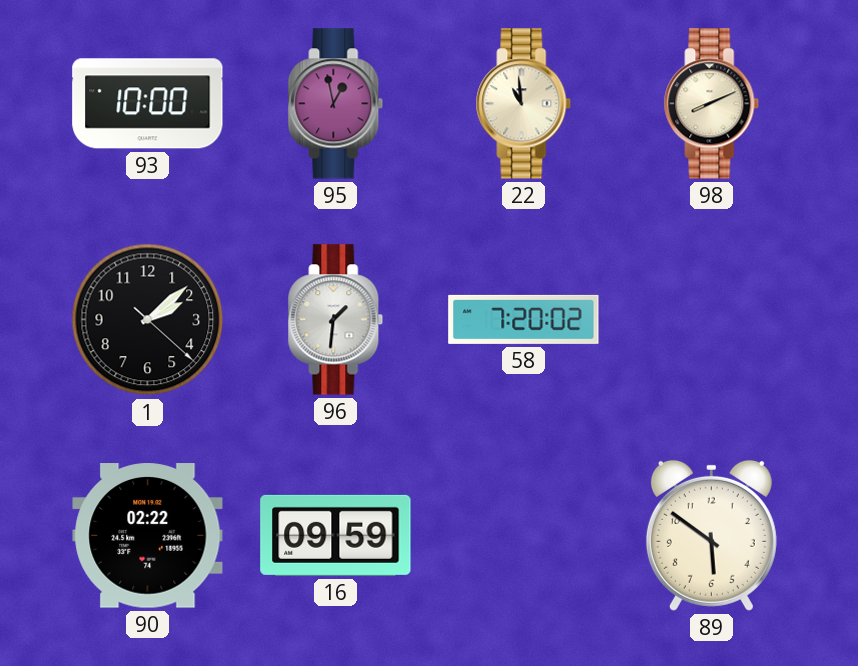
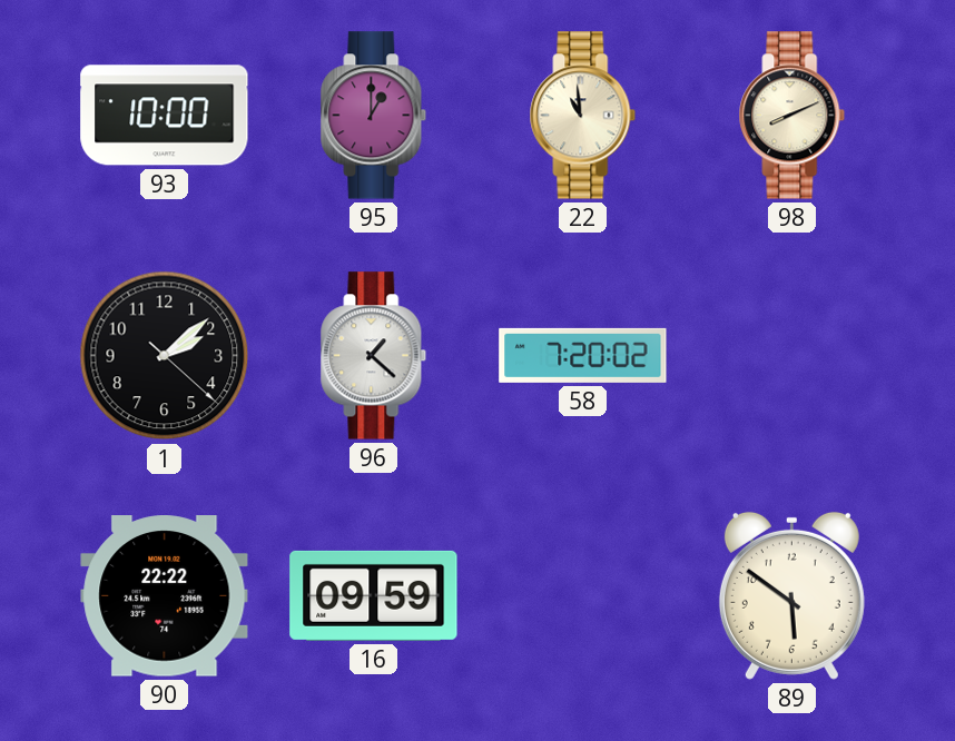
95: 12:58 -> 1:00
96: 1:31 -> 1:22
90: 02:22 -> 22:22
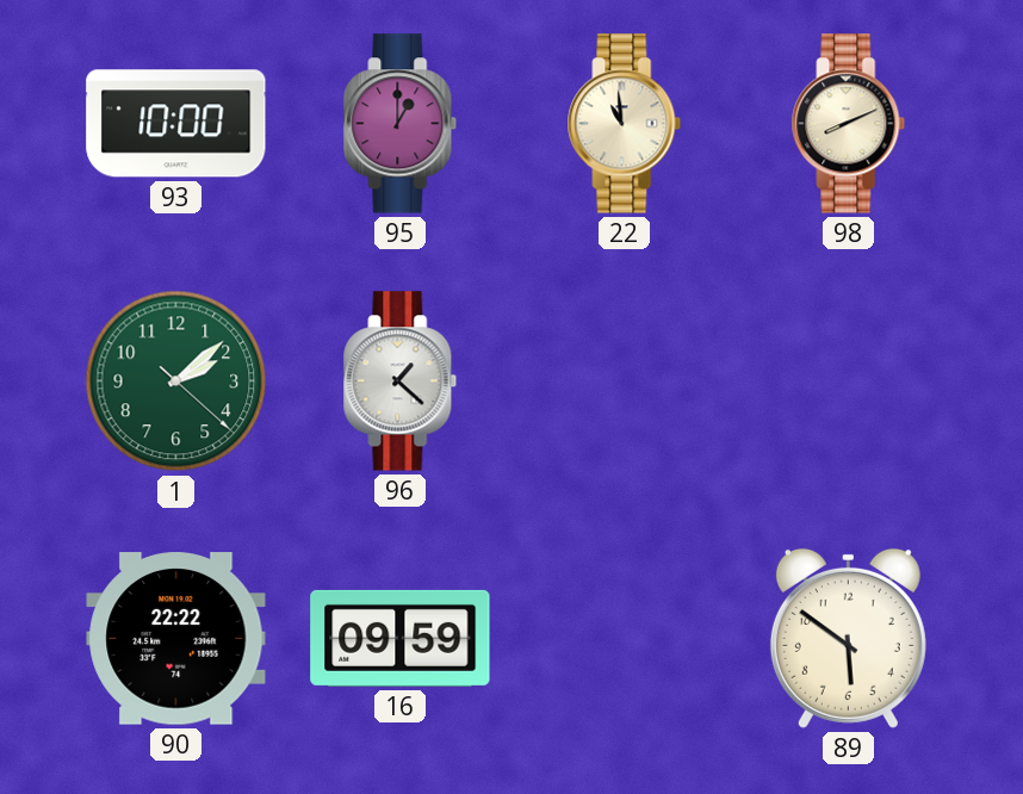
1 dial: black -> green
58: 7:20 -> none
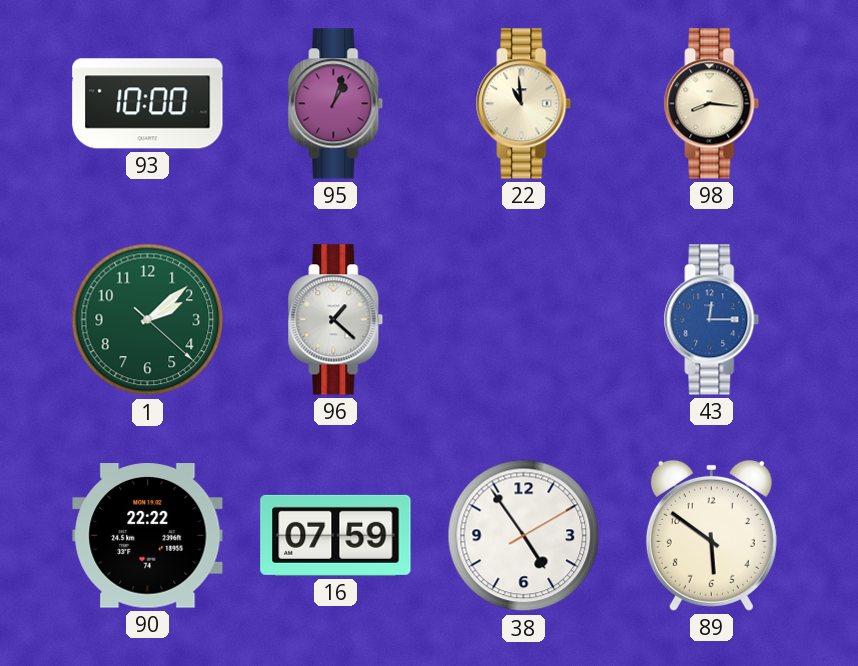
95: 1:00 -> 1:03
98: 8:11 -> 8:16
43: none -> 12:15
16: 09:59 -> 07:59
38: none -> 4:54
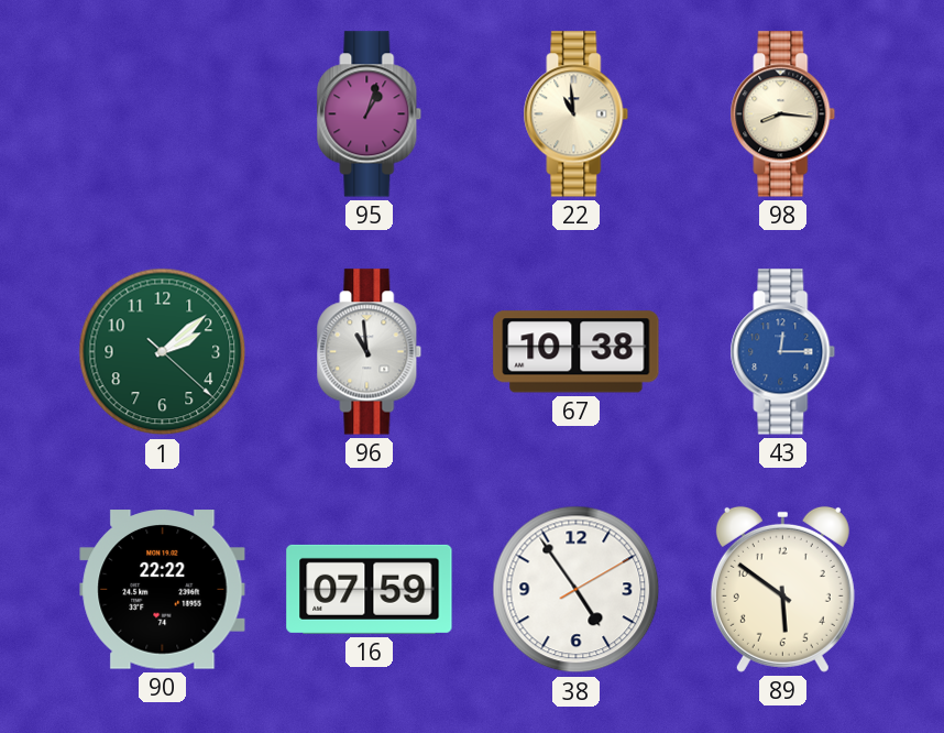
93: 10:00 -> none
96: 1:22 -> 10:59
67: none -> 10:38
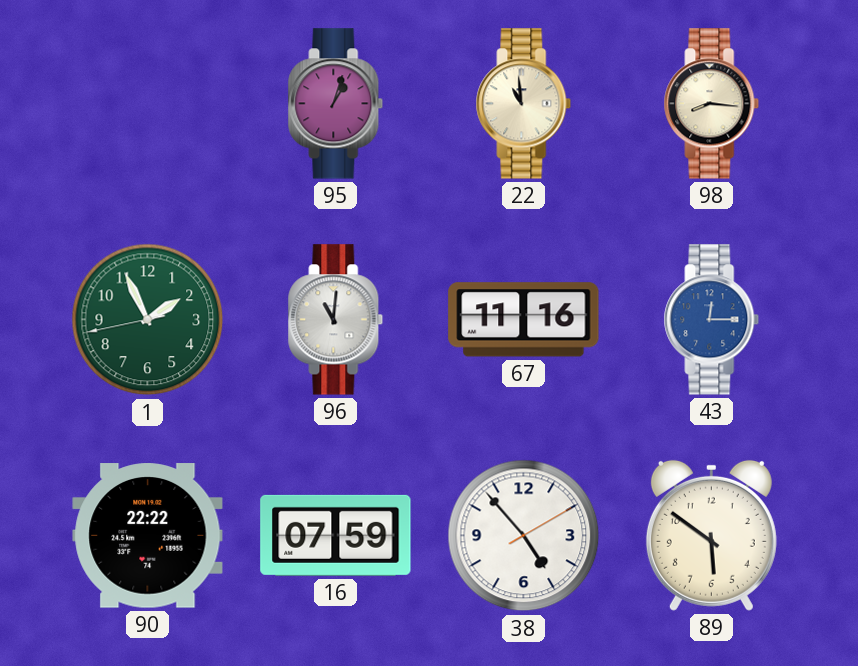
1: 2:08 -> 1:55
96: 10:59 -> 11:01
67: 10:38 -> 11:16
38: 4:54 -> 4:53
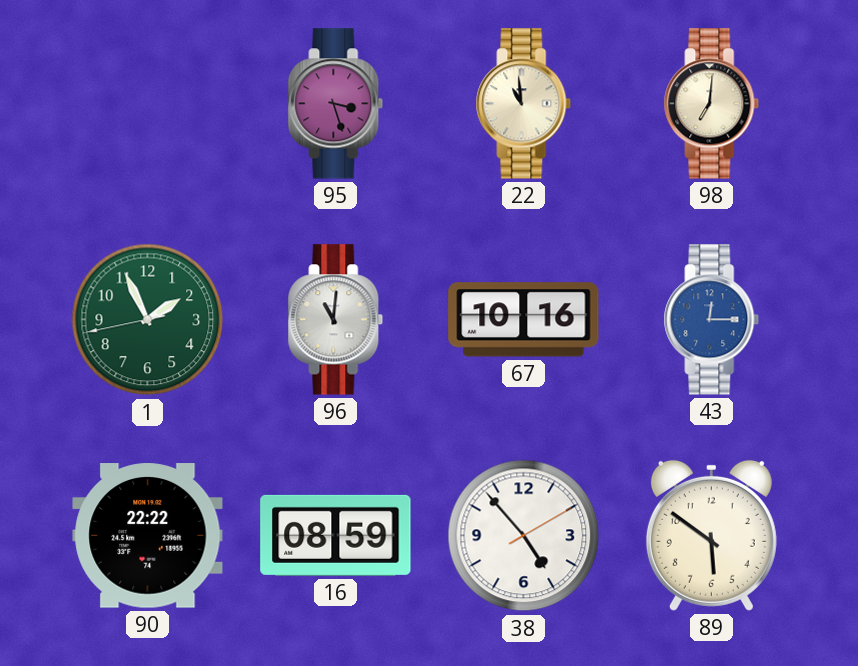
95: 1:03 -> 3:27
98: 8:16 -> 7:01
67: 11:16 -> 10:16
16: 07:59 -> 08:59
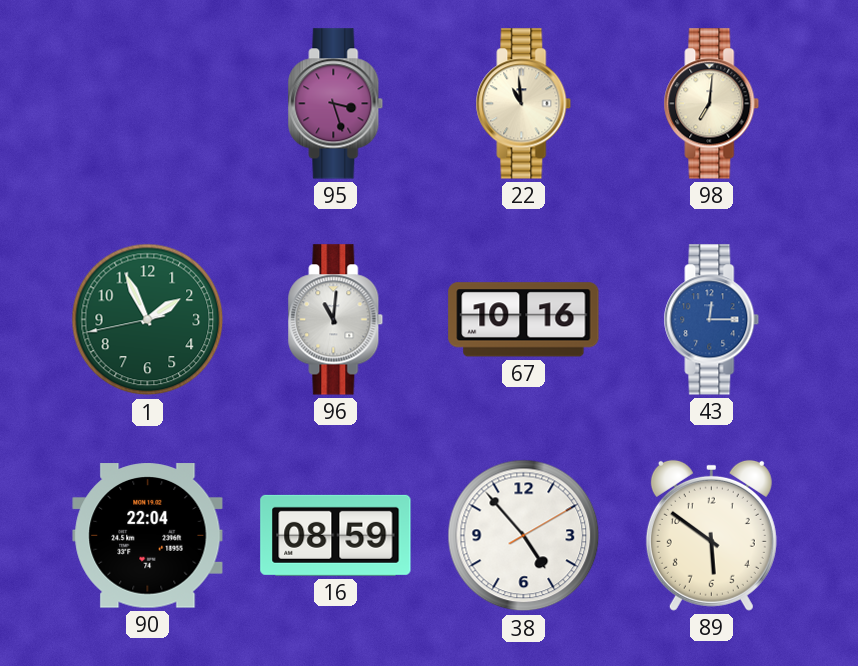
90: 22:22 -> 22:04
